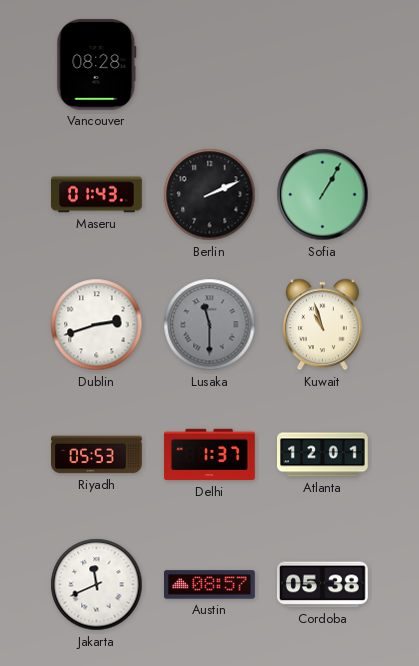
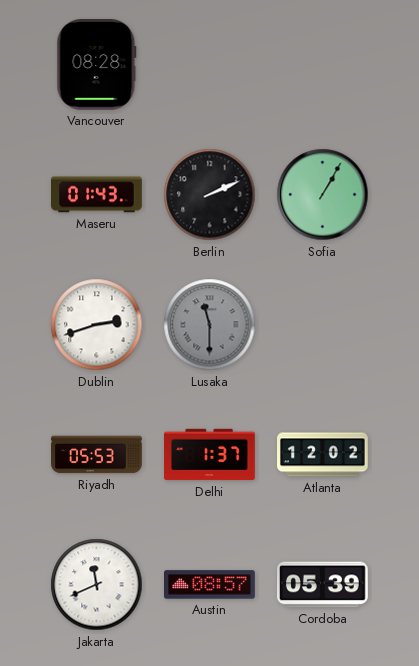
Kuwait: 10:57 -> none
Atlanta: 12:01 -> 12:02
Cordoba: 05:38 -> 05:39
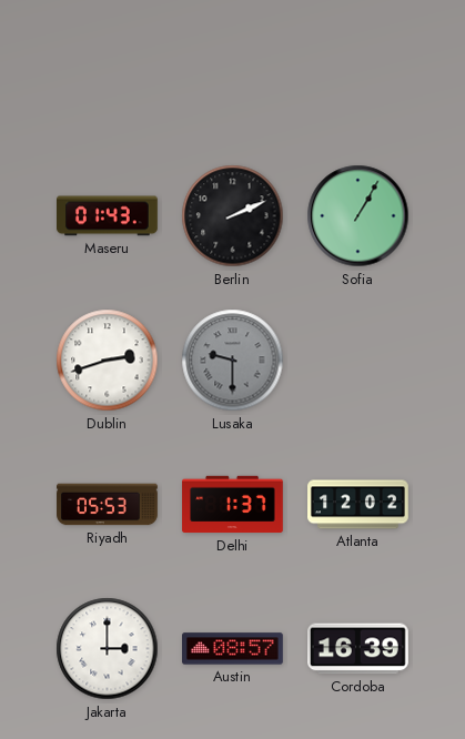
Vancouver: 08:28 -> none
Lusaka: 11:30 -> 9:30
Jakarta: 11:41 -> 3:00
Cordoba: 05:39 -> 16:39
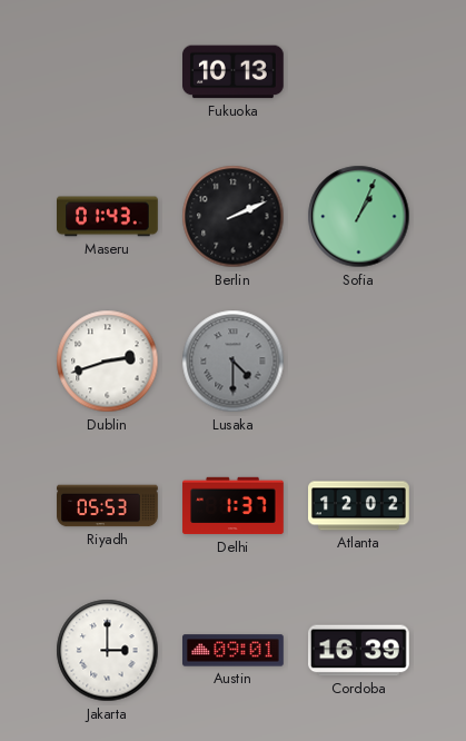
Fukuoka: none -> 10:13
Sofia: 1:05 -> 1:04
Lusaka: 9:30 -> 4:30
Austin: 08:57 -> 09:01
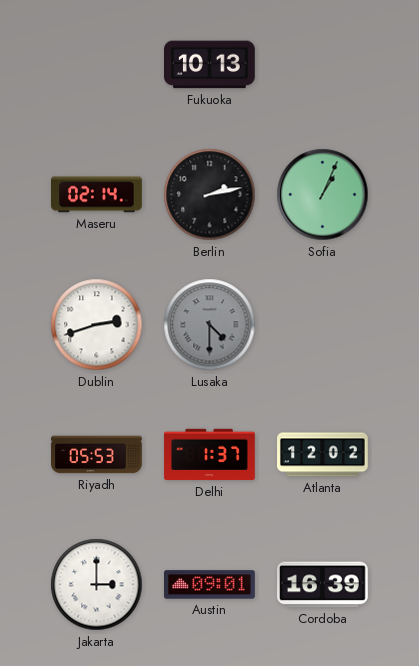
Maseru: 01:43 -> 02:14
Berlin: 2:11 -> 2:13
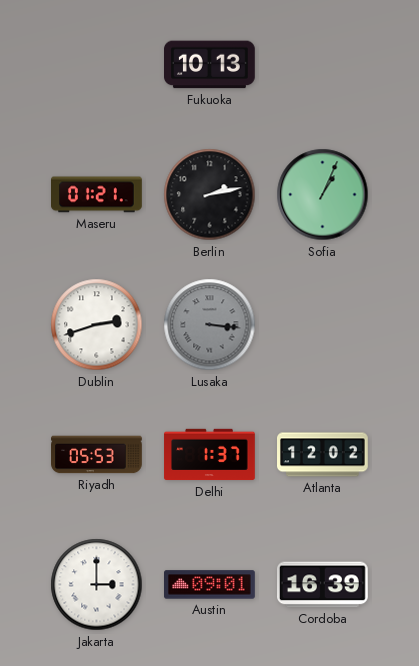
Maseru: 02:14 -> 01:21
Lusaka: 4:30 -> 3:16
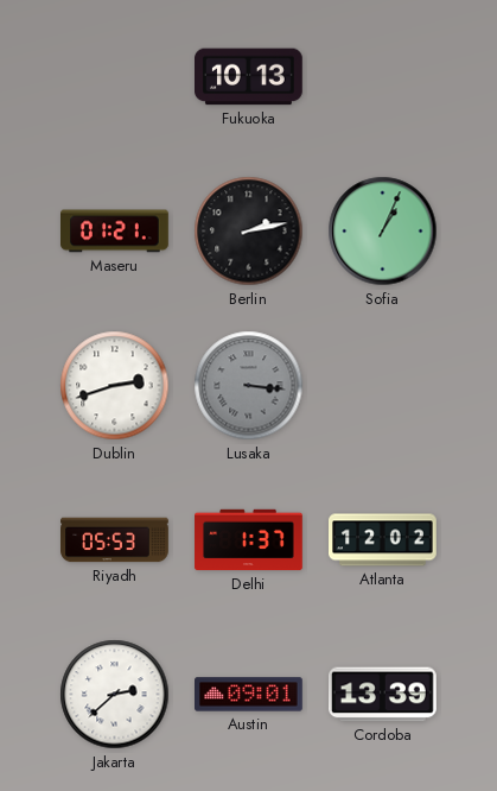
Jakarta: 3:00 -> 2:38
Cordoba: 16:39 -> 13:39
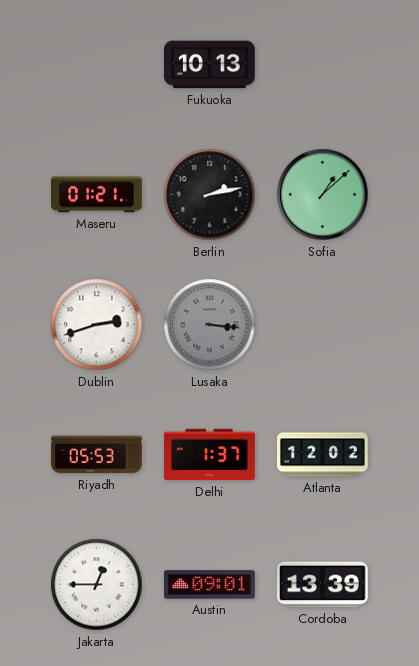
Sofia: 1:04 -> 1:08
Jakarta: 2:38 -> 12:45
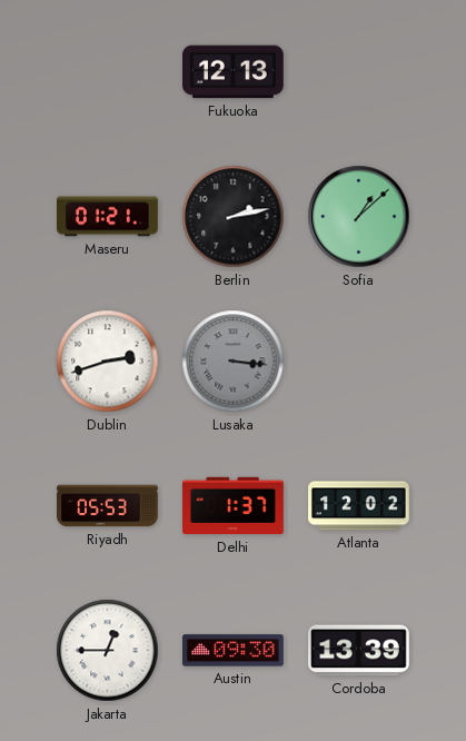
Fukuoka: 10:13 -> 12:13
Austin: 09:01 -> 09:30
